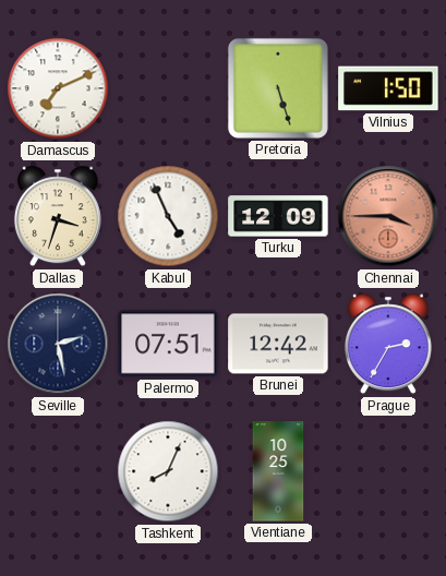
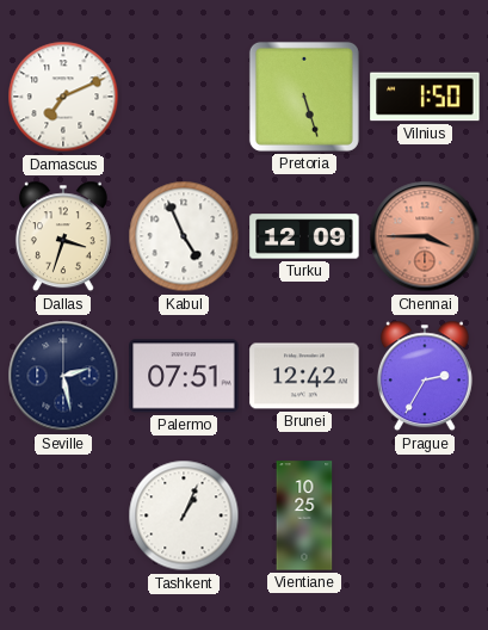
Tashkent: 8:04 -> 1:04
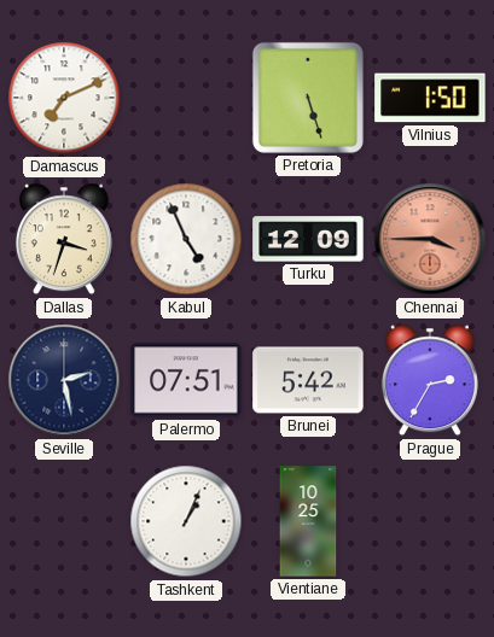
Brunei: 12:42 -> 5:42
